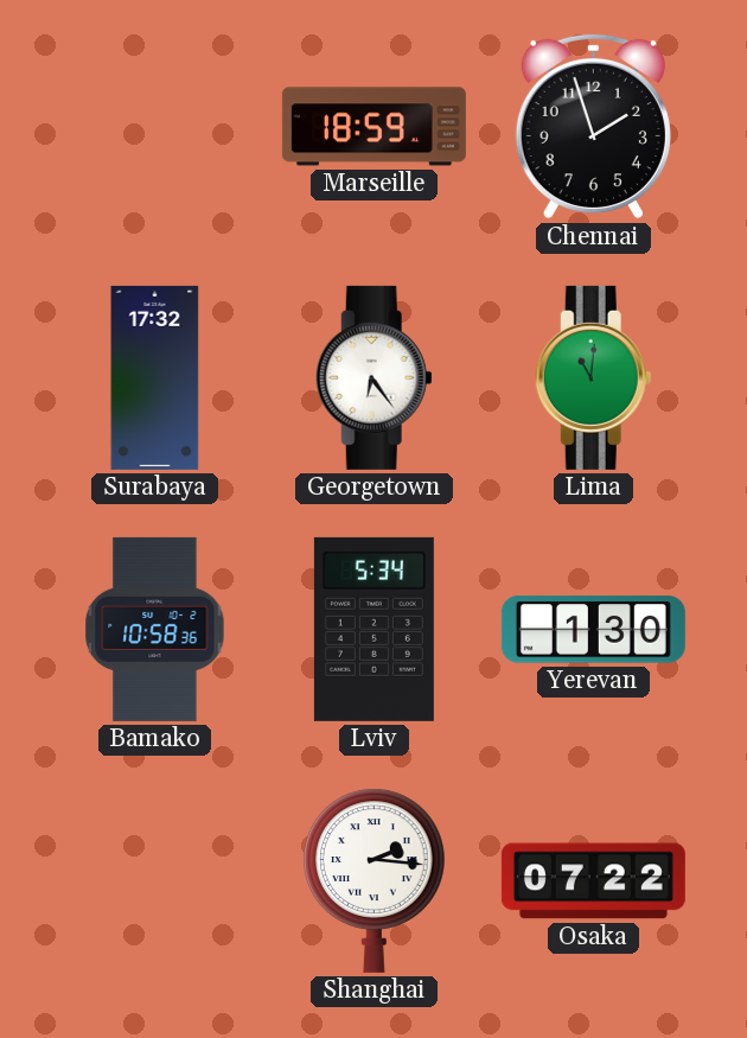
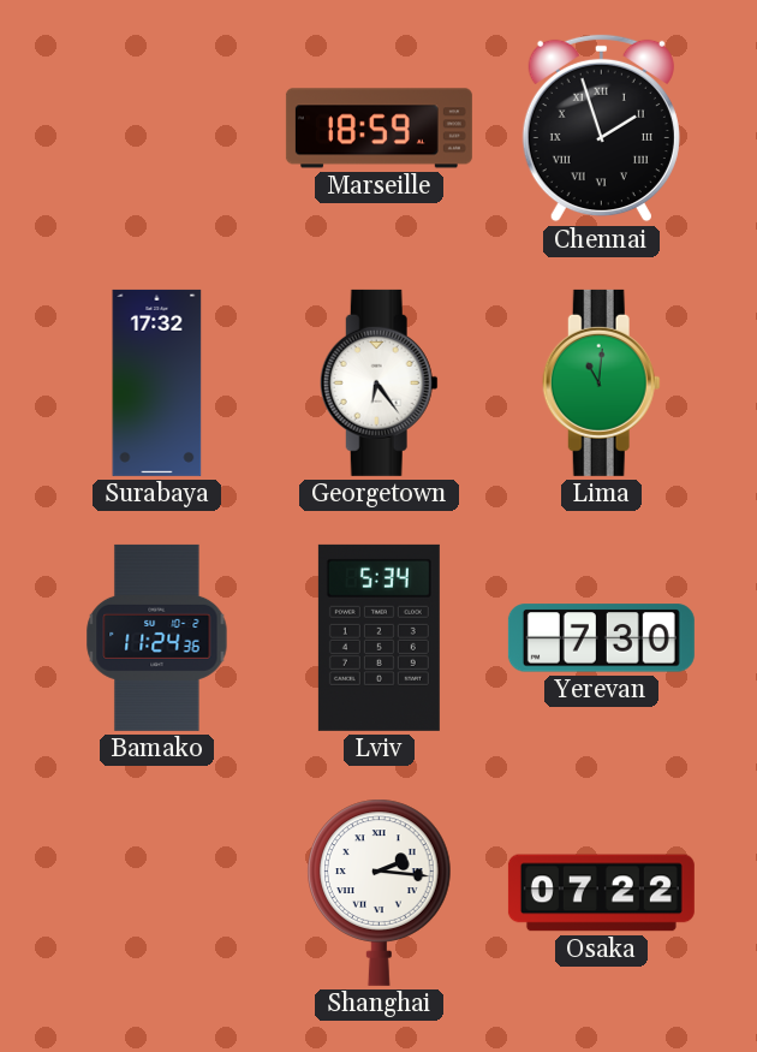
Chennai numerals: Arabic -> Roman
Bamako: 10:58 -> 11:24
Yerevan: 1:30 -> 7:30
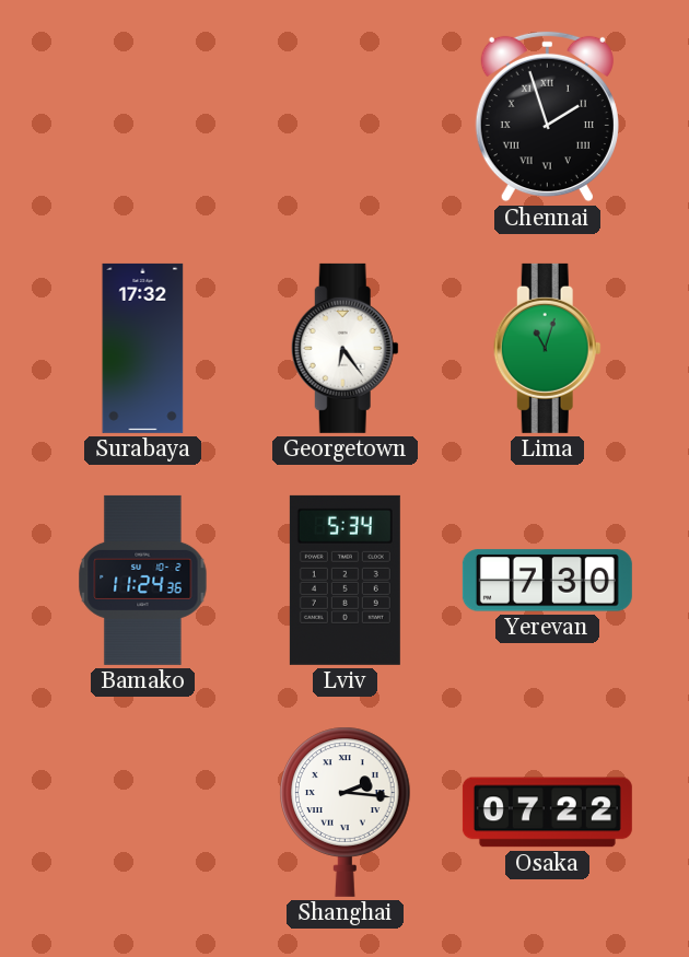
Marseille: 18:59 -> none
Lima: 11:01 -> 11:03
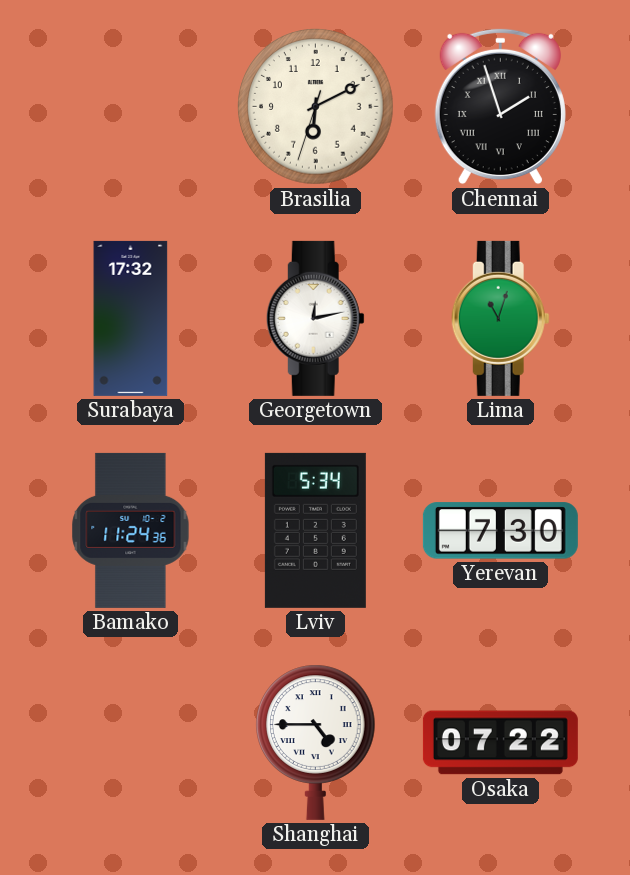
Brasilia: none -> 6:10
Georgetown: 6:24 -> 12:13
Shanghai: 2:16 -> 4:45
